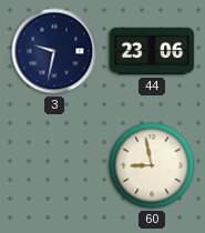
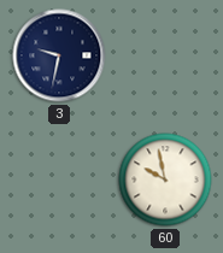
44: 23:06 -> none
60: 8:58 -> 9:58
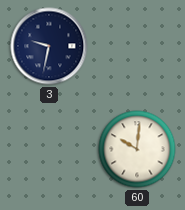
60: 9:58 -> 10:01
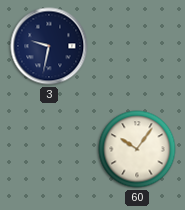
60: 10:01 -> 10:06
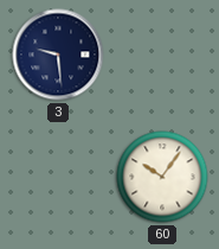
3: 9:32 -> 9:29
